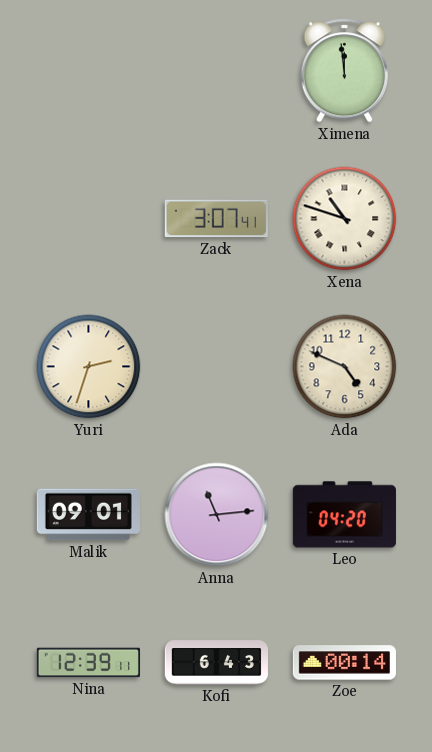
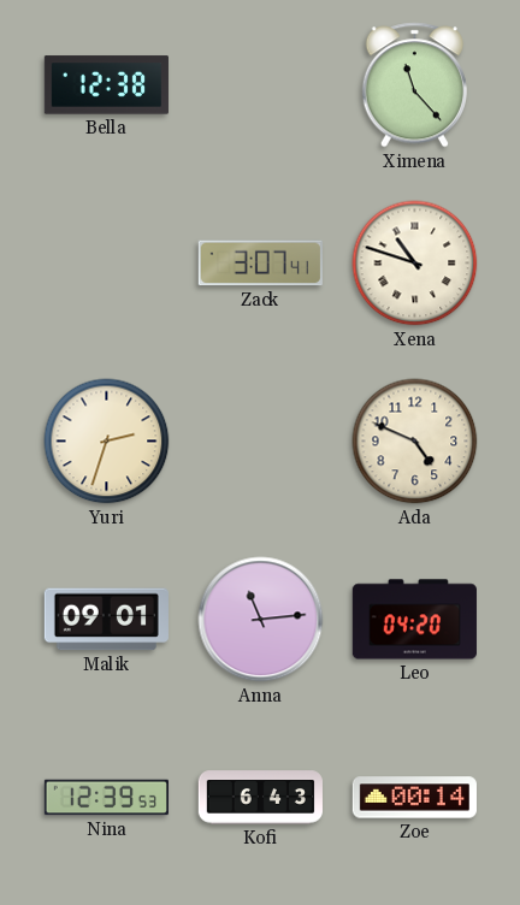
Bella: none -> 12:38
Ximena: 11:59 -> 11:23
Nina: 12:39:11 -> 12:39:53
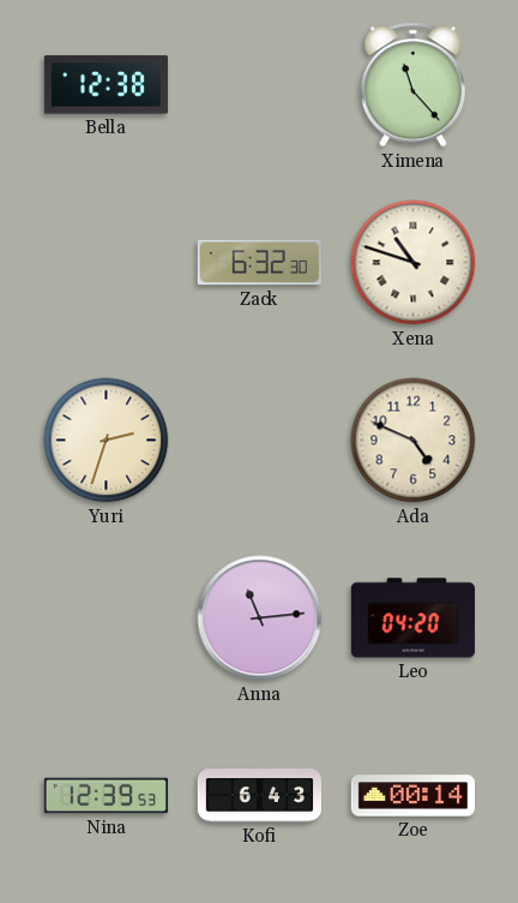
Zack: 3:07 -> 6:32
Malik: 09:01 -> none
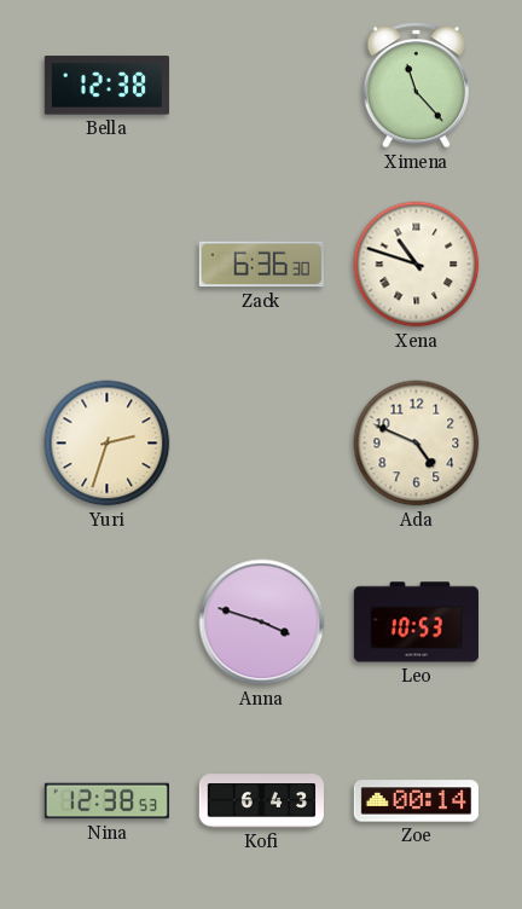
Zack: 6:32 -> 6:36
Anna: 11:14 -> 3:48
Leo: 04:20 -> 10:53
Nina: 12:39 -> 12:38
